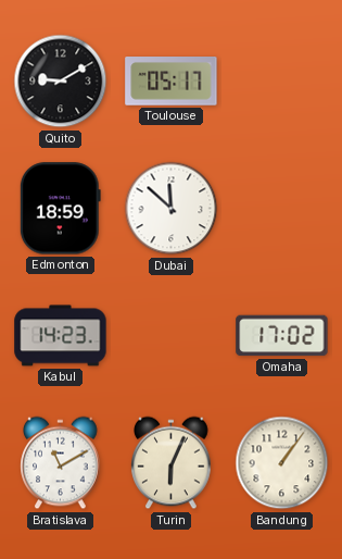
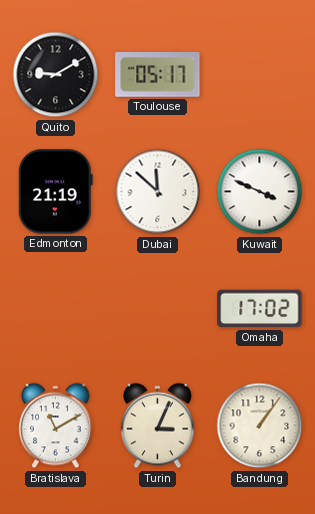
Edmonton: 18:59 -> 21:19
Kuwait: none -> 3:49
Kabul: 14:23 -> none
Turin: 6:04 -> 3:04
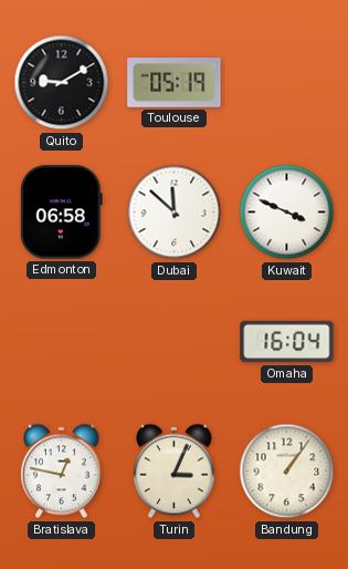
Toulouse: 05:17 -> 05:19
Edmonton: 21:19 -> 06:58
Omaha: 17:02 -> 16:04
Bratislava: 11:10 -> 12:47
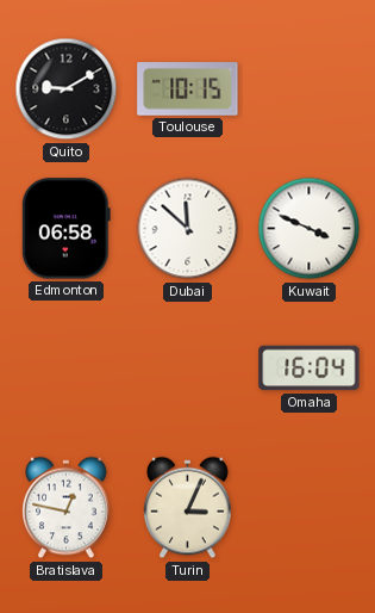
Toulouse: 05:19 -> 10:15
Bandung: 1:06 -> none
